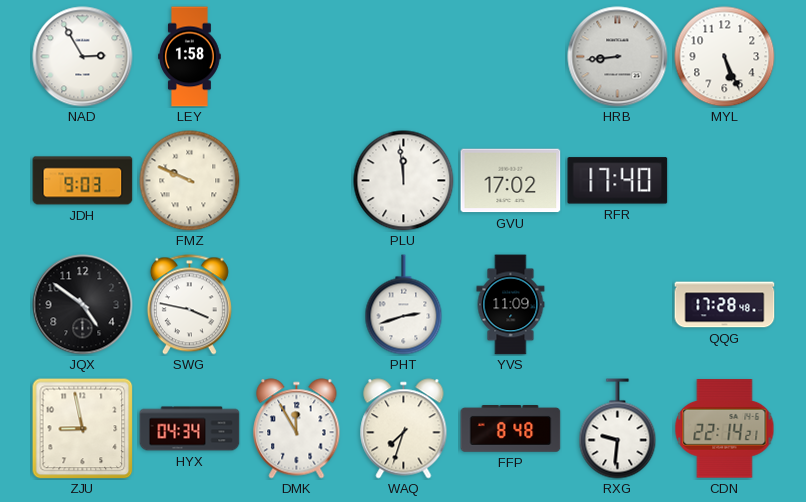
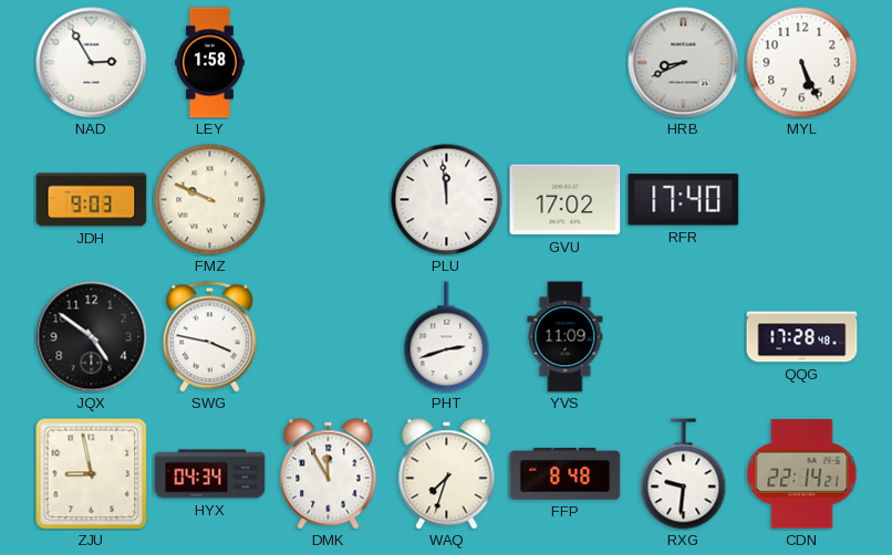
HRB: 8:44 -> 8:41
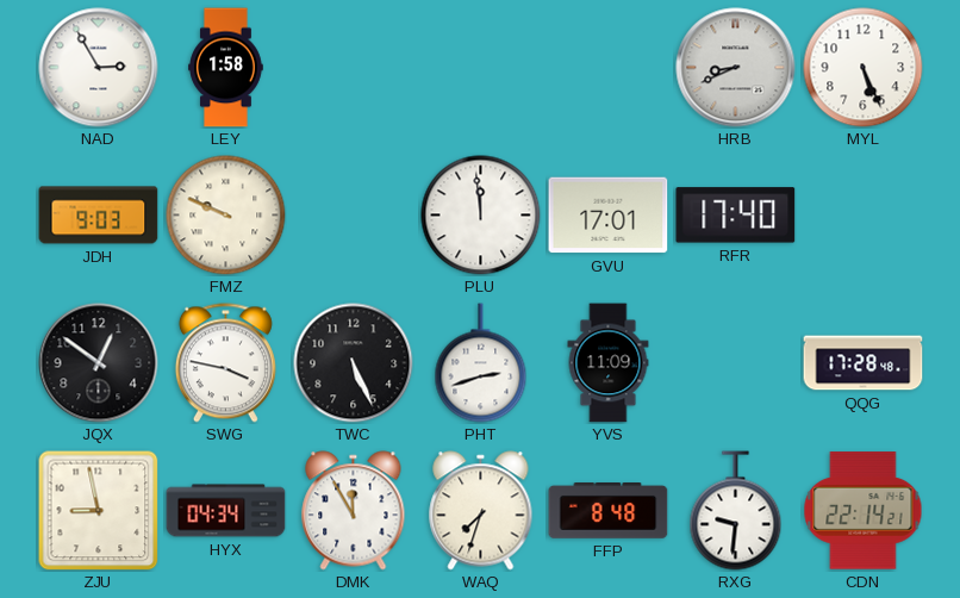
GVU: 17:02 -> 17:01
JQX: 4:51 -> 12:51
TWC: none -> 5:26
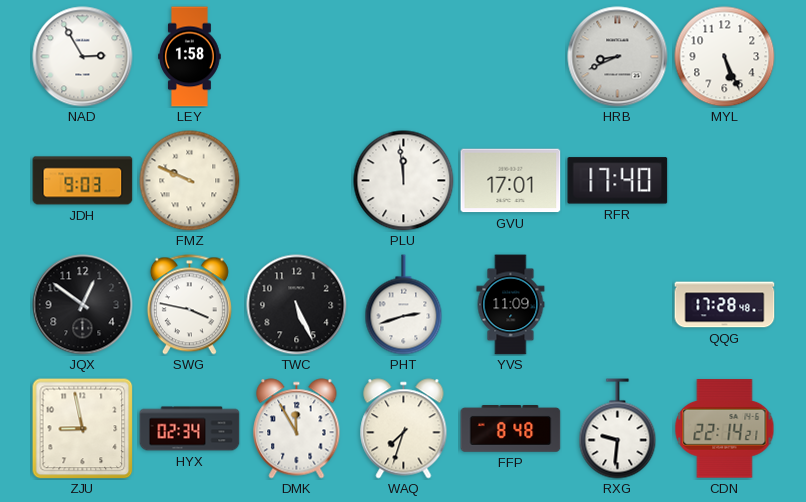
HYX: 04:34 -> 02:34
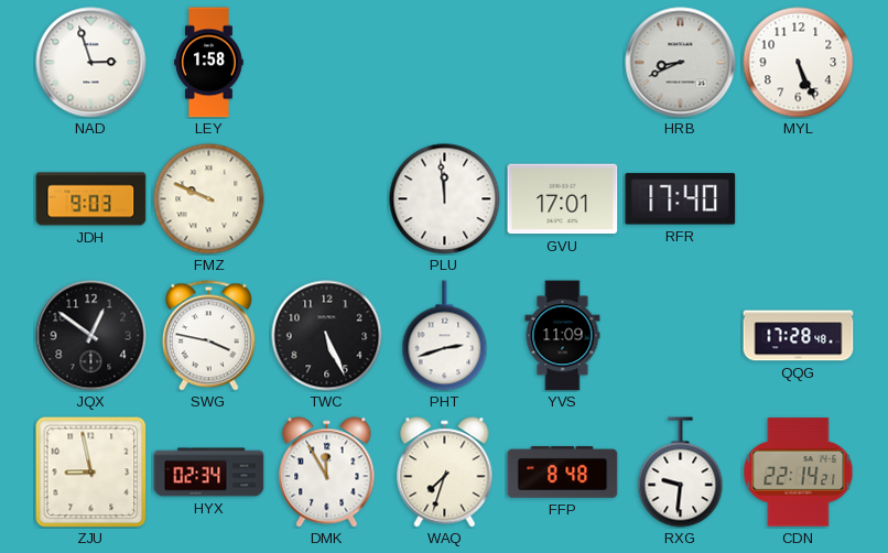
NAD: 2:55 -> 2:57
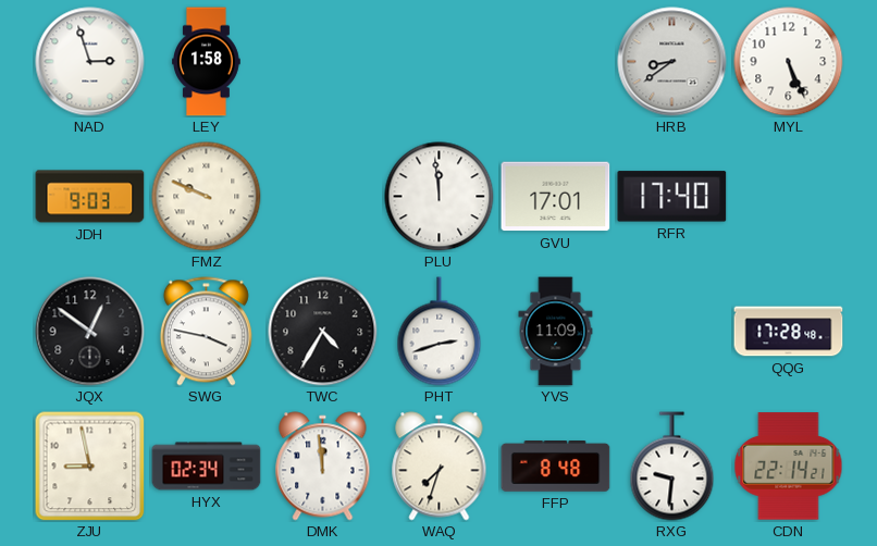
HRB: 8:41 -> 8:39
TWC: 5:26 -> 4:35
DMK: 11:55 -> 11:59
